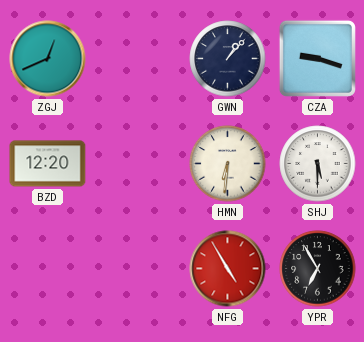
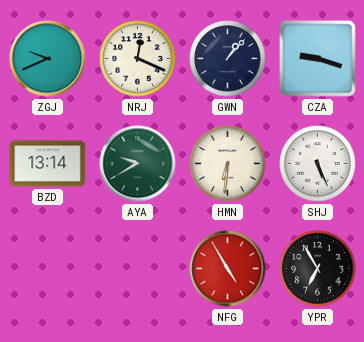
ZGJ: 12:41 -> 9:41
NRJ: none -> 12:19
BZD: 12:20 -> 13:14
AYA: none -> 9:40
SHJ: 5:30 -> 5:26
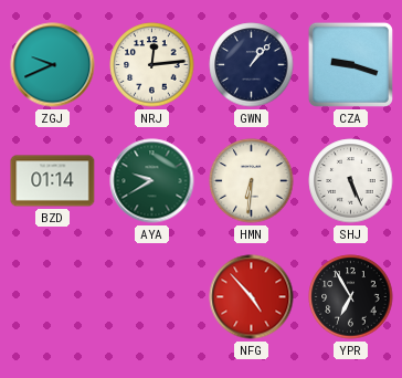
NRJ: 12:19 -> 12:14
BZD: 13:14 -> 01:14
NFG: 4:55 -> 4:53
